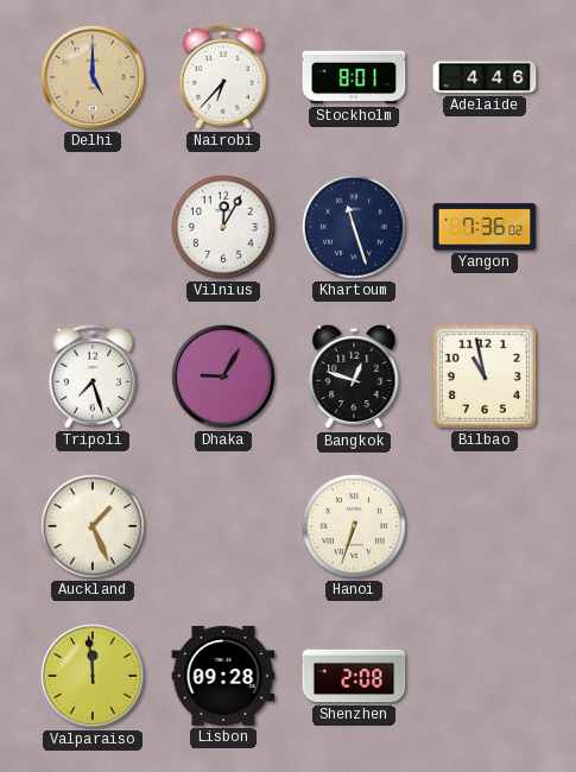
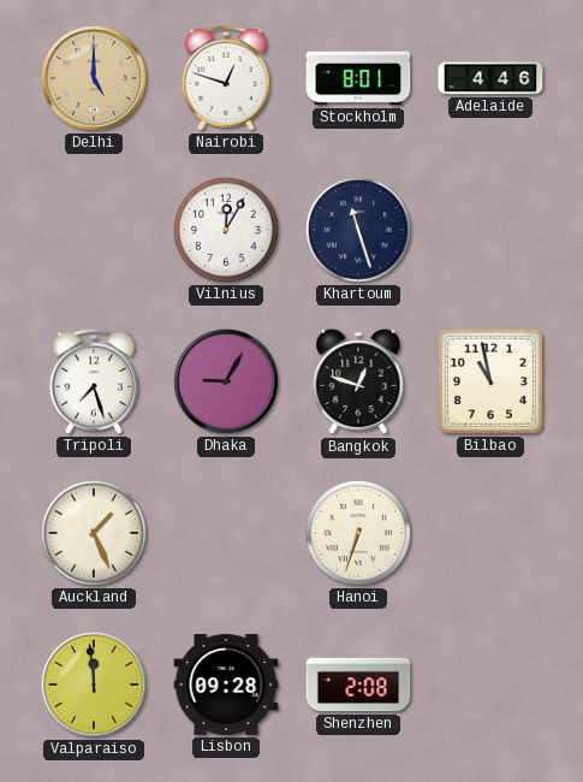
Nairobi: 6:37 -> 12:48
Yangon: 7:36 -> none
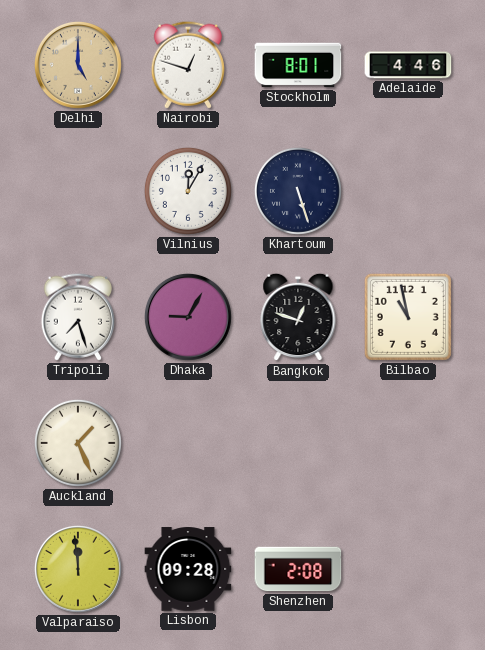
Khartoum: 11:27 -> 5:27
Hanoi: 6:33 -> none
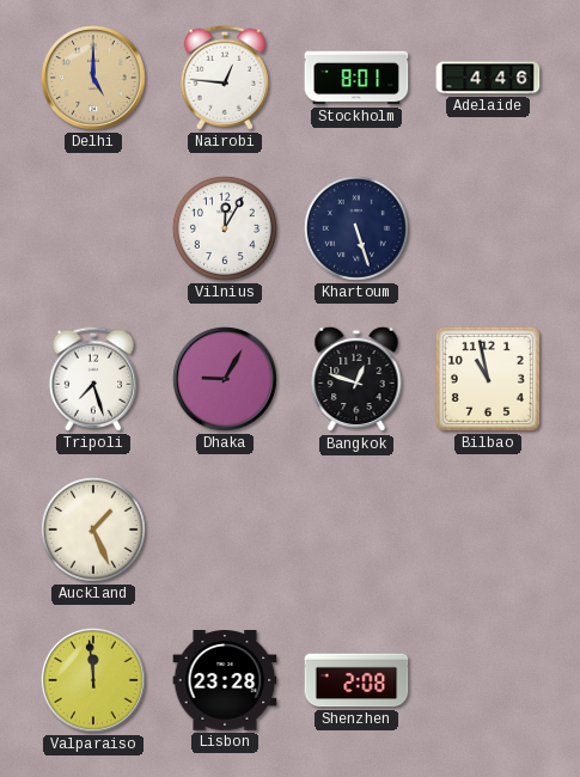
Nairobi: 12:48 -> 12:46
Lisbon: 09:28 -> 23:28
